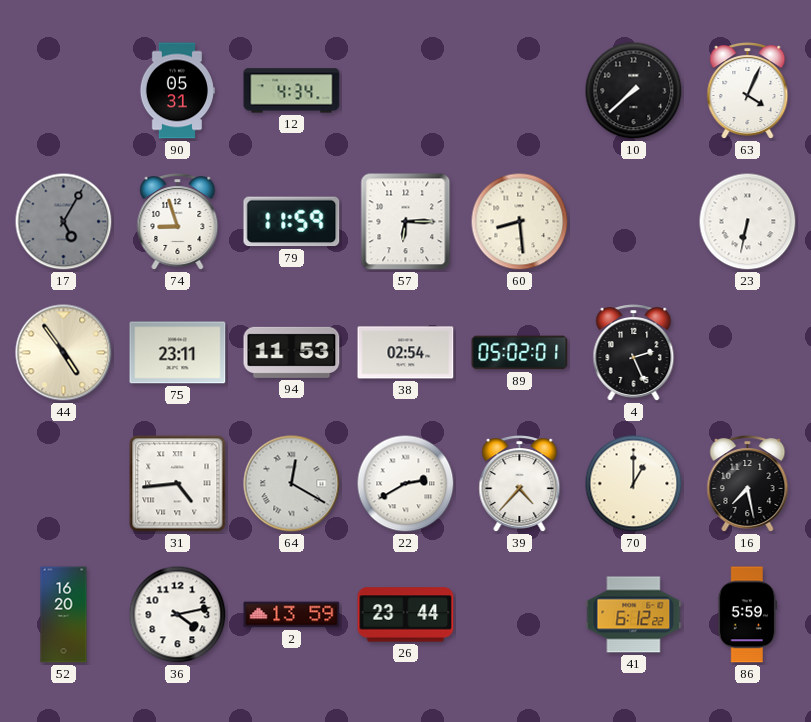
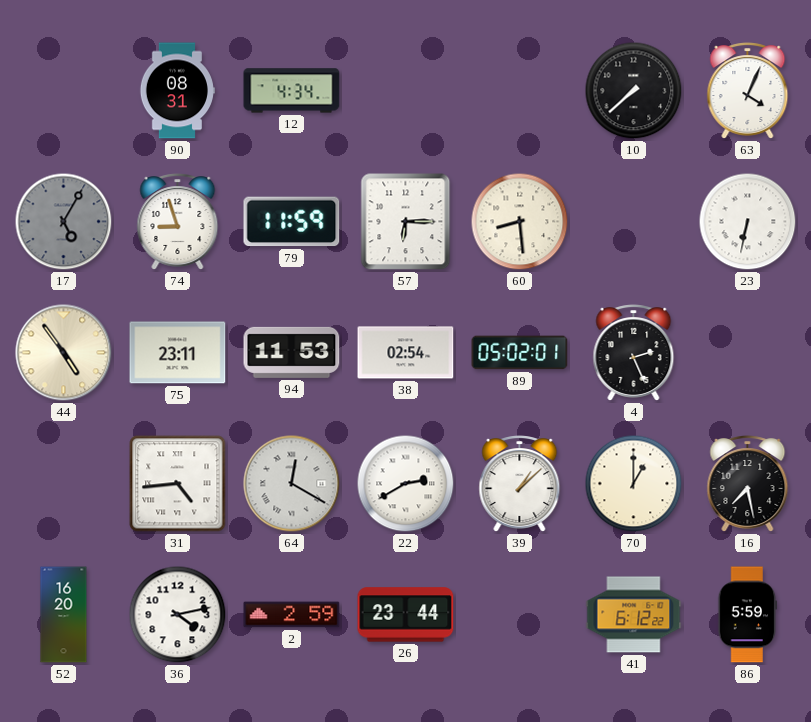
90: 05:31 -> 08:31
39: 4:37 -> 1:08
2: 13:59 -> 2:59
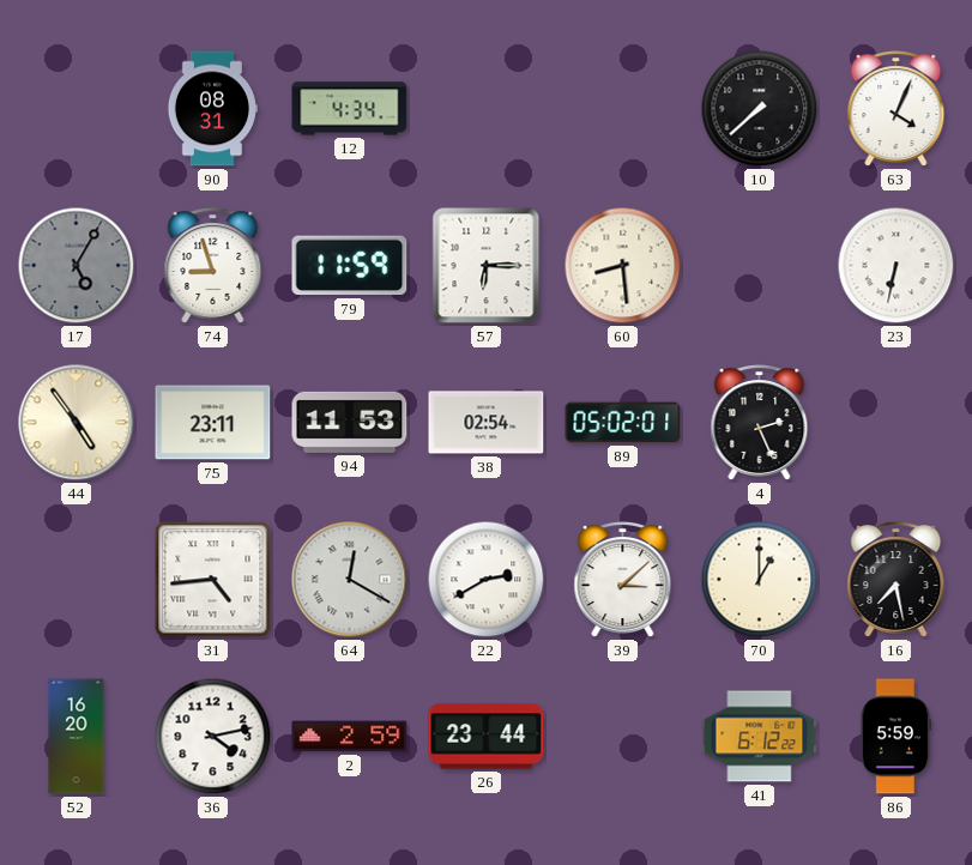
39: 1:08 -> 3:08
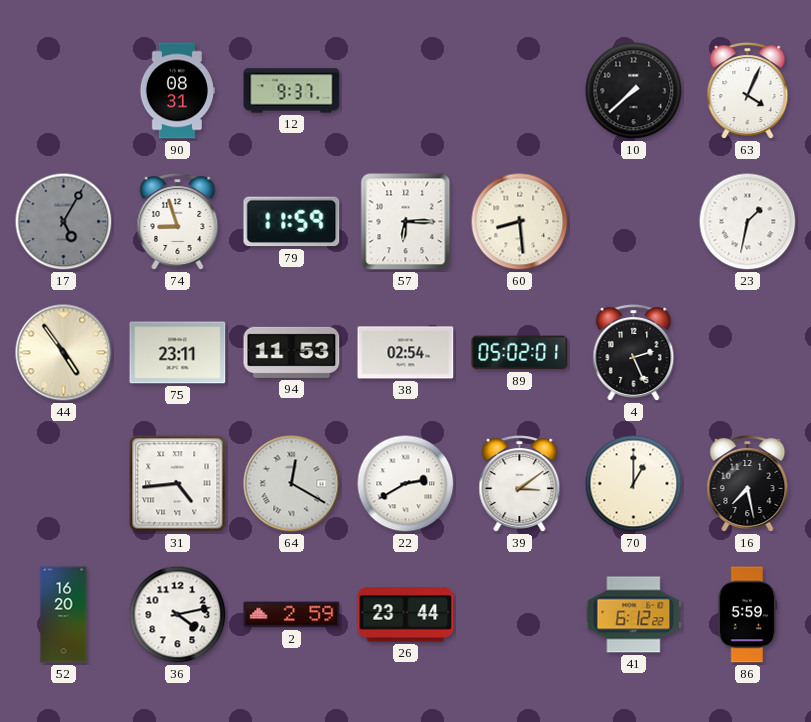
12: 4:34 -> 9:37
23: 6:32 -> 1:32
39: 3:08 -> 3:09
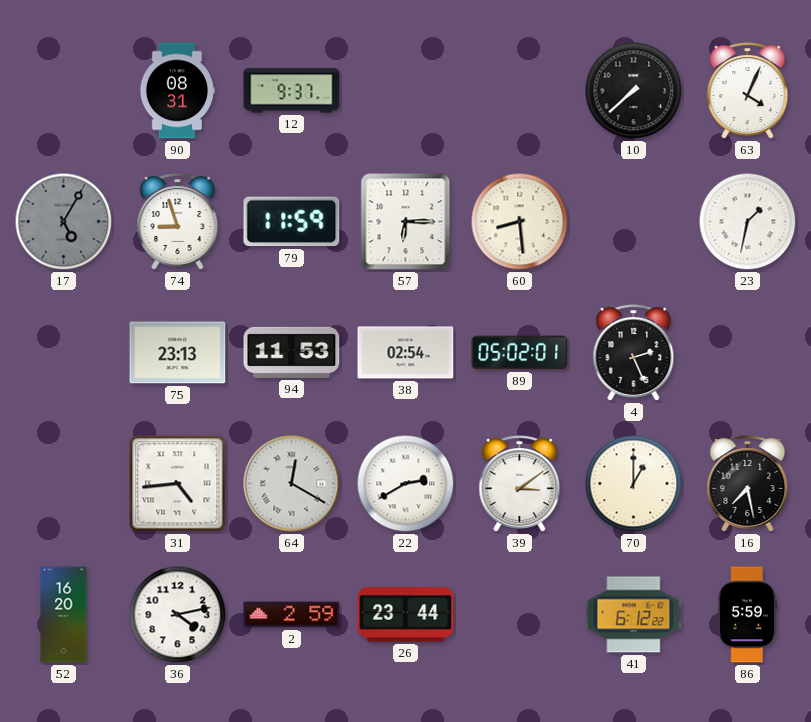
44: 4:54 -> none
75: 23:11 -> 23:13
